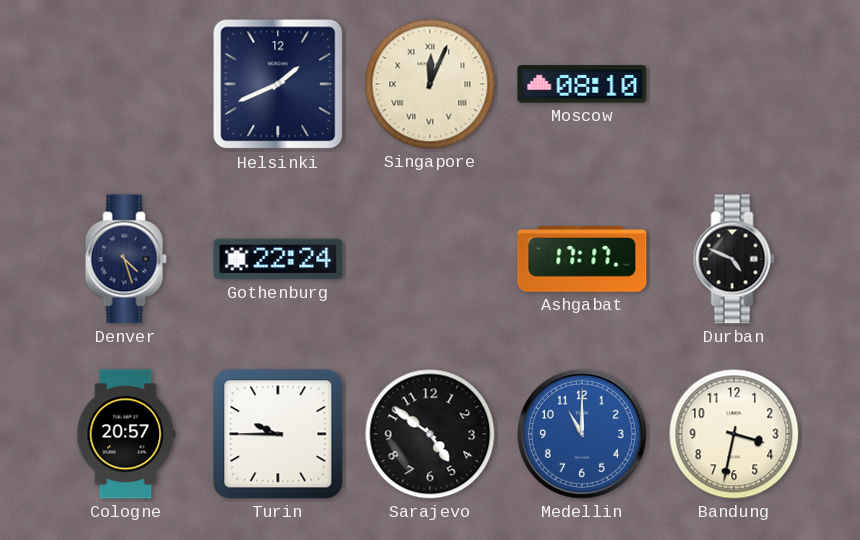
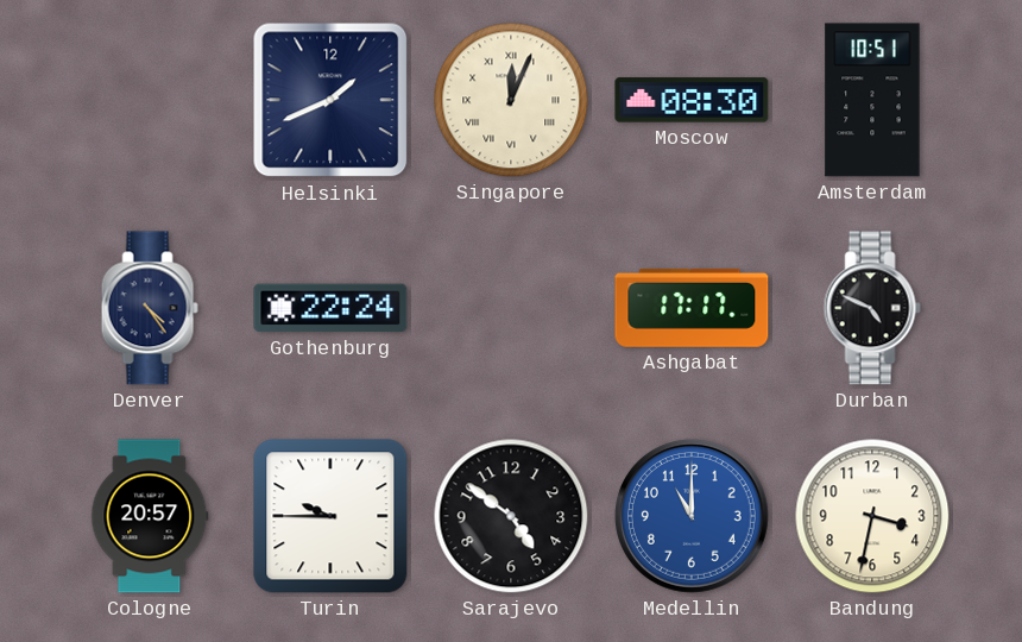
Moscow: 08:10 -> 08:30
Amsterdam: none -> 10:51
Denver: 4:27 -> 4:24
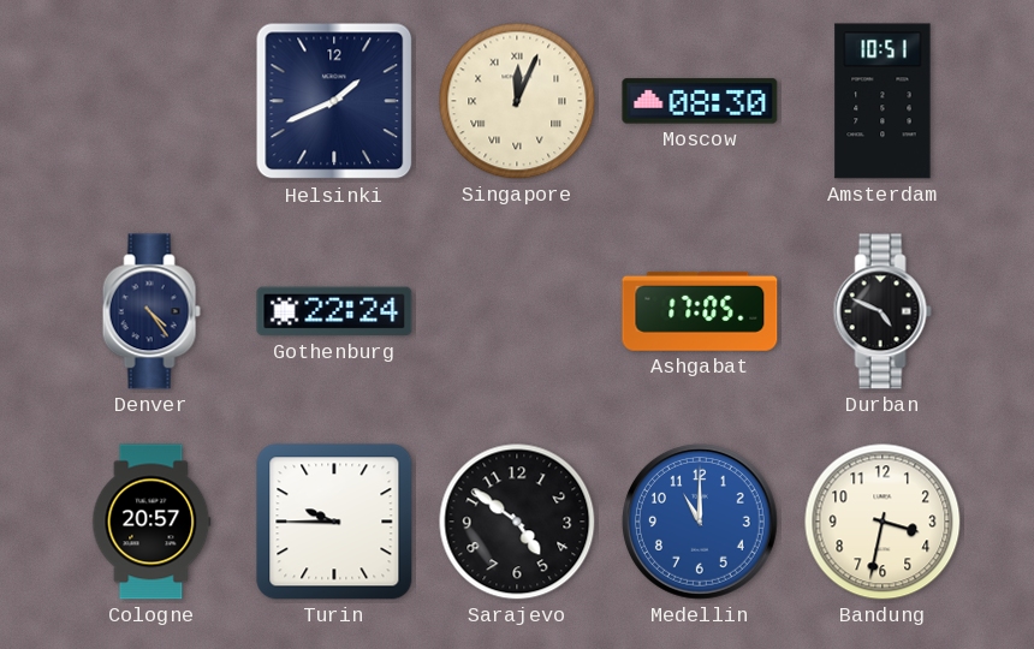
Ashgabat: 17:17 -> 17:05
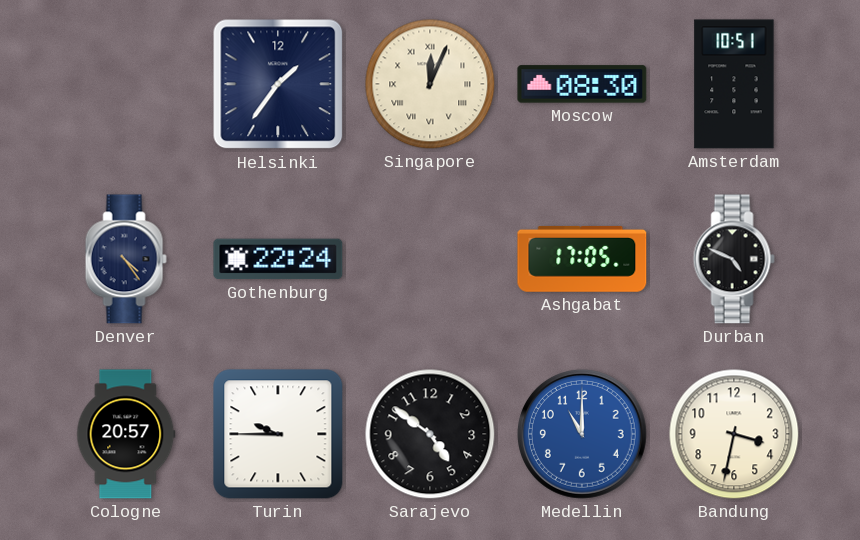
Helsinki: 1:41 -> 1:36
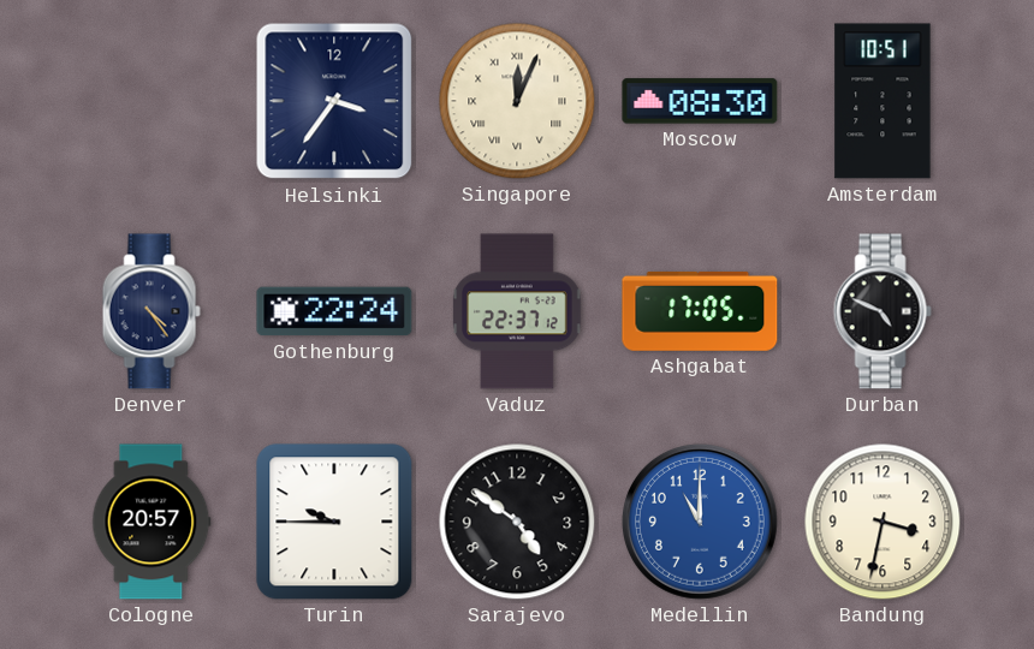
Helsinki: 1:36 -> 3:36
Vaduz: none -> 22:37
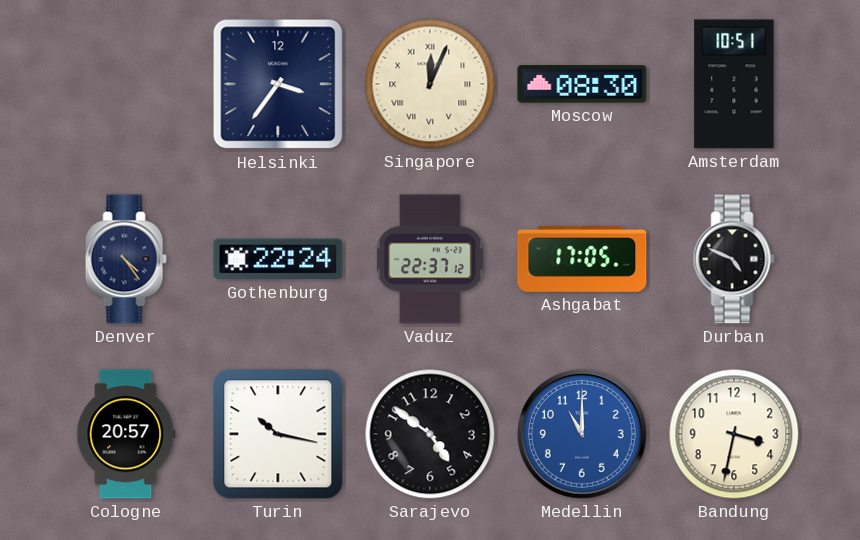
Turin: 9:45 -> 10:17
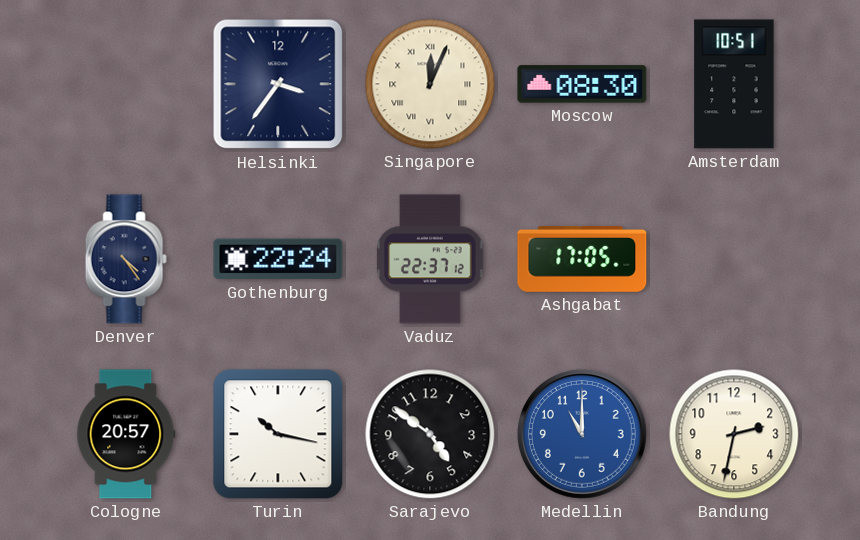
Durban: 4:49 -> none
Bandung: 3:32 -> 2:32
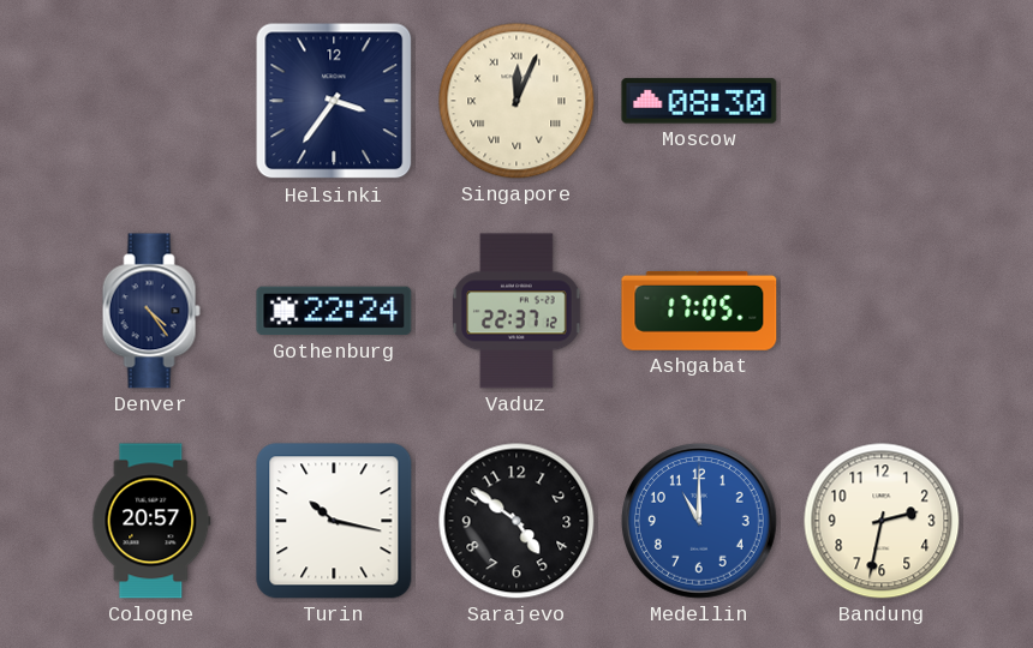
Amsterdam: 10:51 -> none
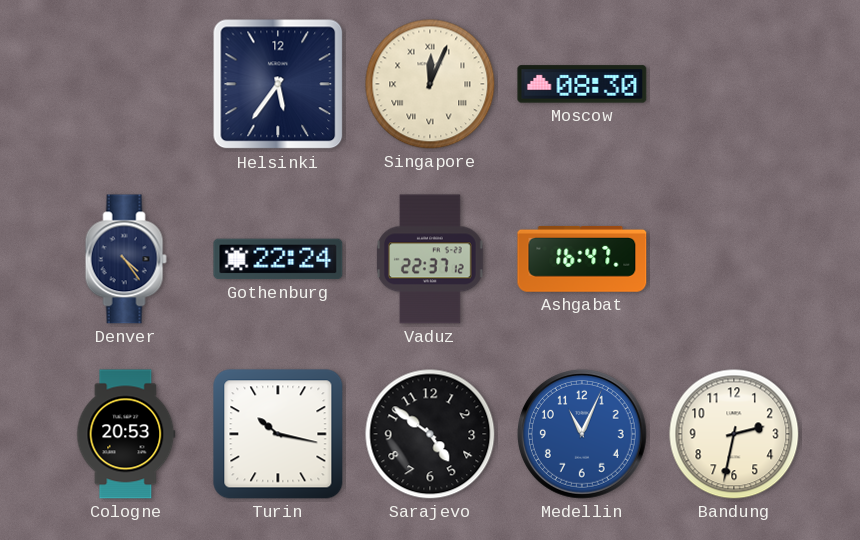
Helsinki: 3:36 -> 5:36
Ashgabat: 17:05 -> 16:47
Cologne: 20:57 -> 20:53
Medellin: 11:00 -> 11:04
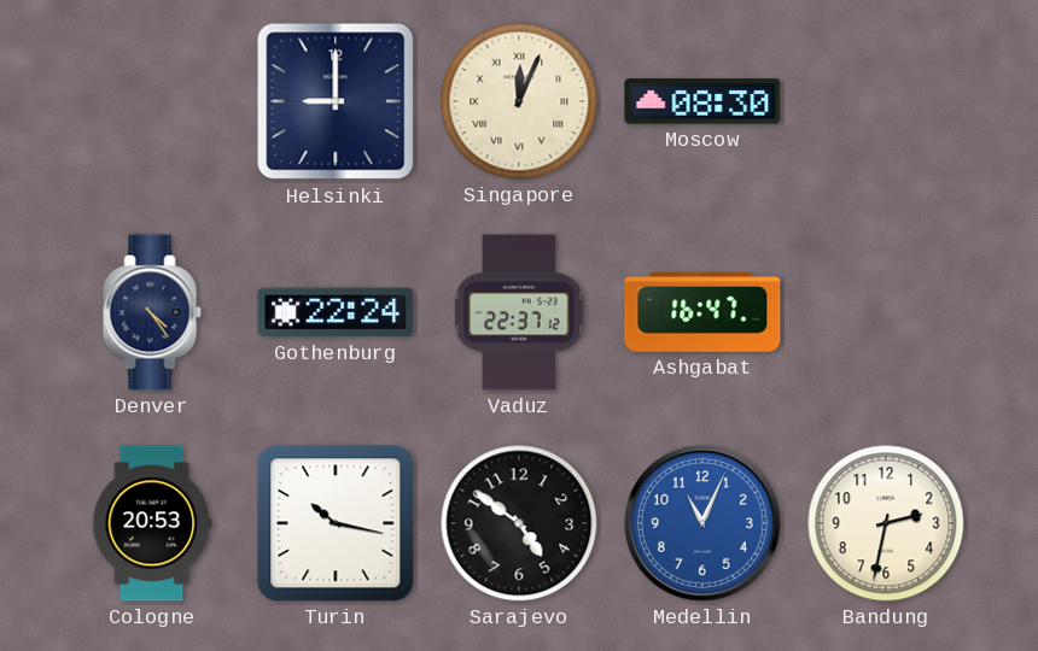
Helsinki: 5:36 -> 9:00
